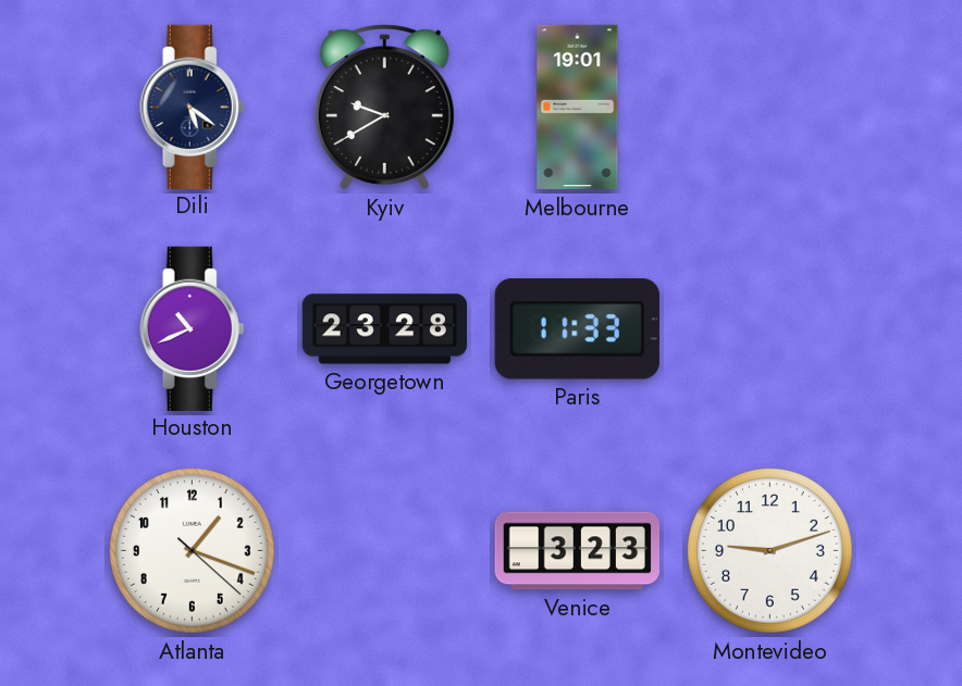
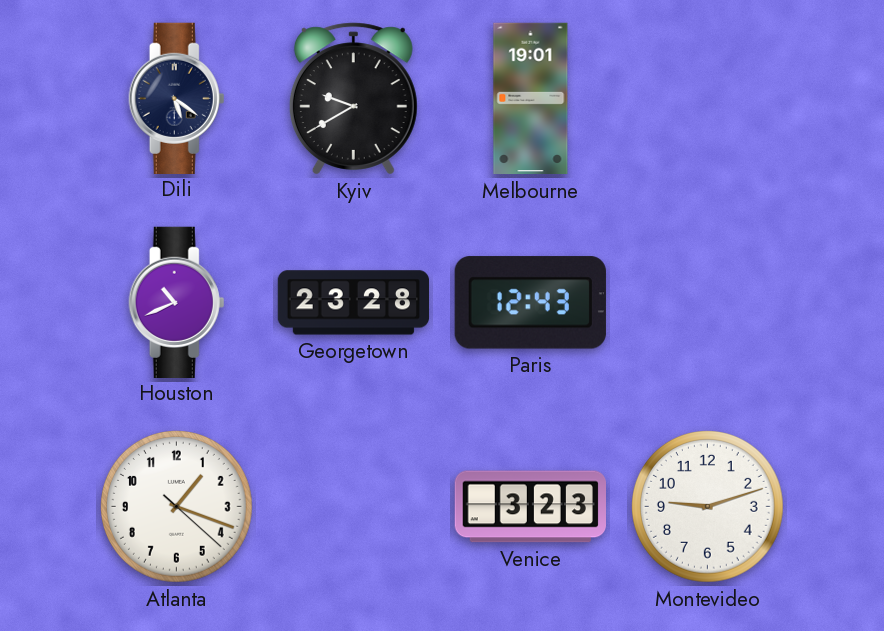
Paris: 11:33 -> 12:43
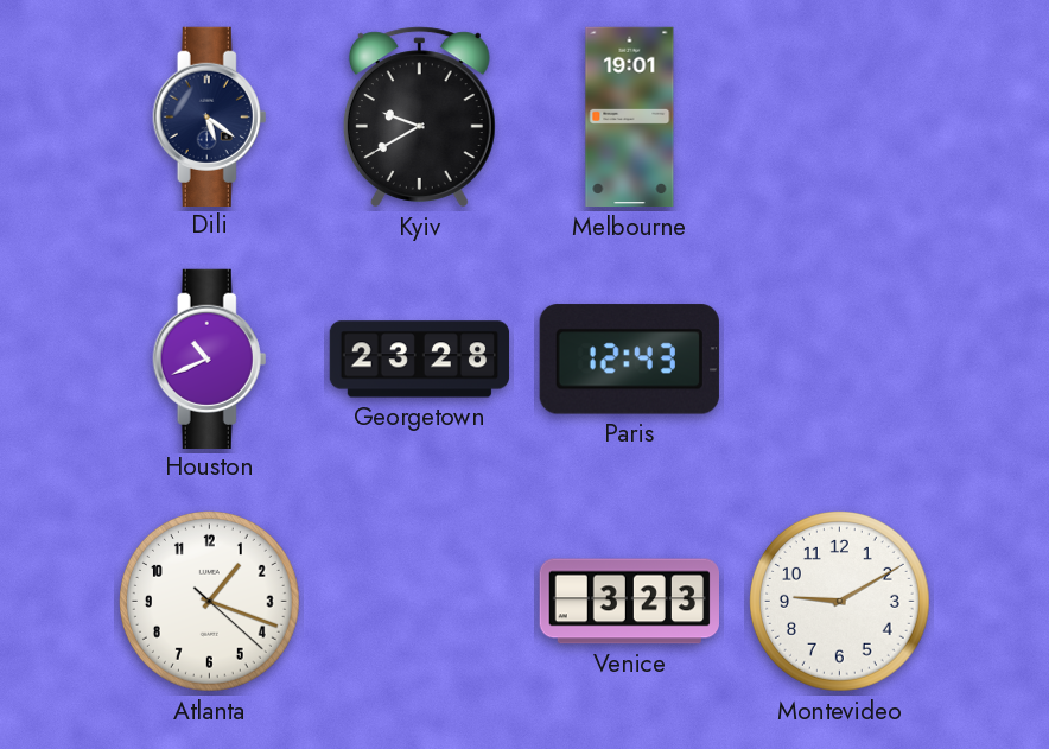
Montevideo: 9:12 -> 9:10
